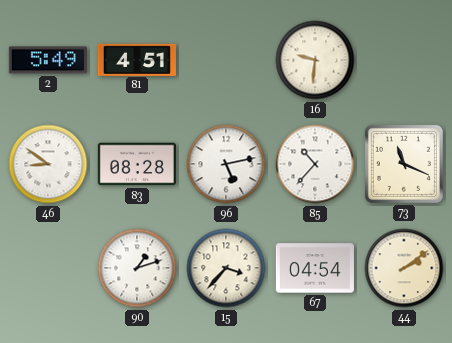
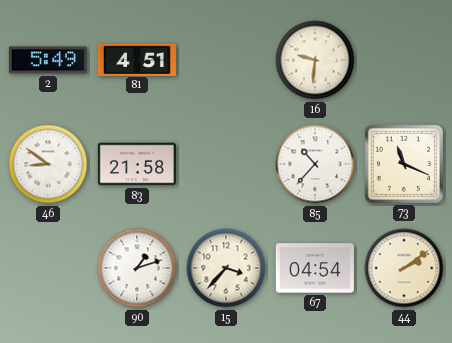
83: 08:28 -> 21:58
96: 5:13 -> none
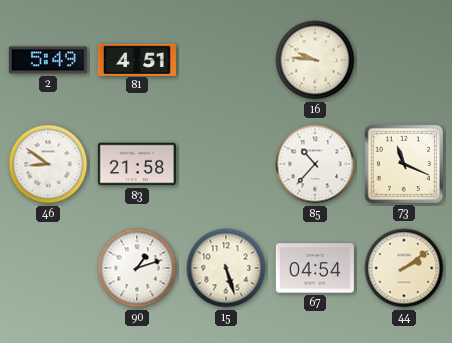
16: 9:31 -> 9:46
15: 3:37 -> 5:27
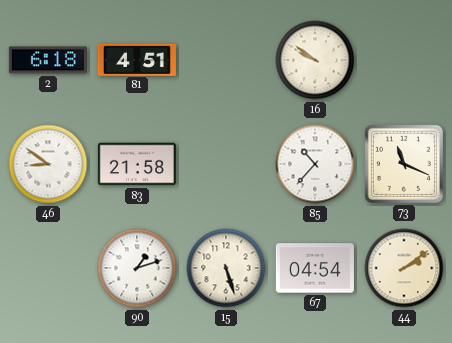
2: 5:49 -> 6:18
16: 9:46 -> 9:51
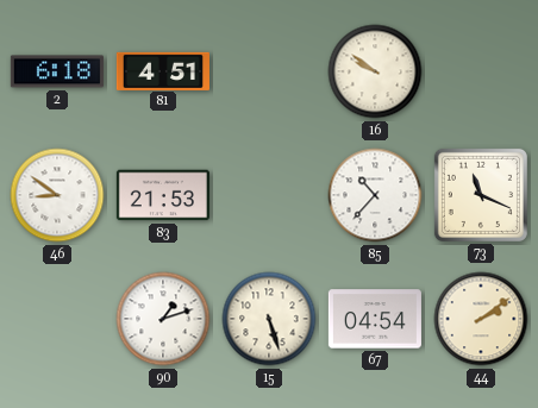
83: 21:58 -> 21:53
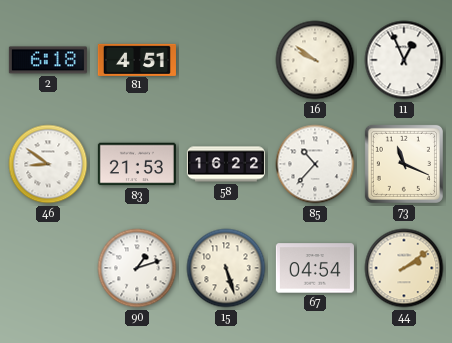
11: none -> 12:56
58: none -> 16:22
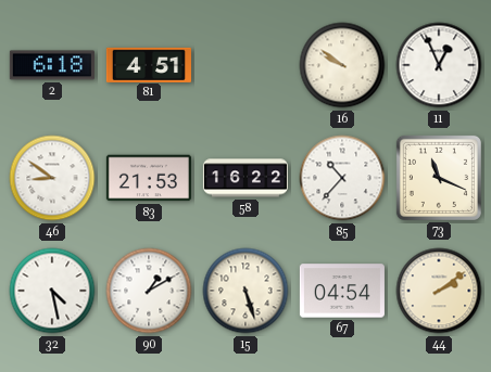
32: none -> 4:28
90: 1:12 -> 1:10
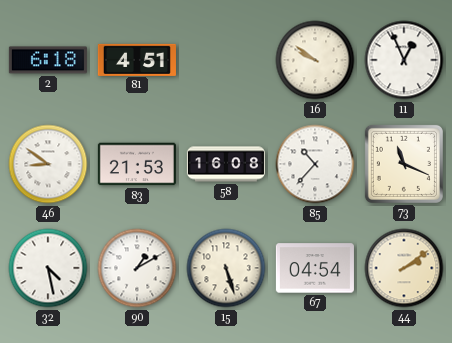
58: 16:22 -> 16:08
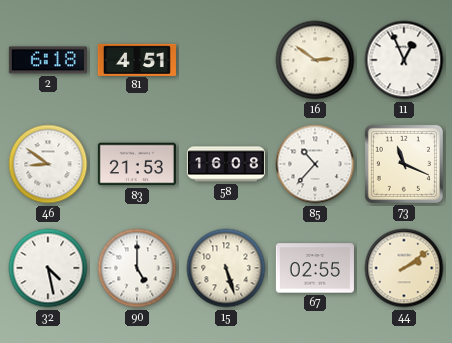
16: 9:51 -> 2:51
90: 1:10 -> 5:00
67: 04:54 -> 02:55
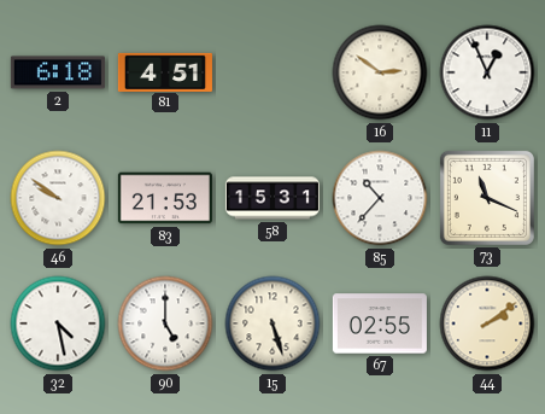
46: 8:51 -> 9:51
58: 16:08 -> 15:31
